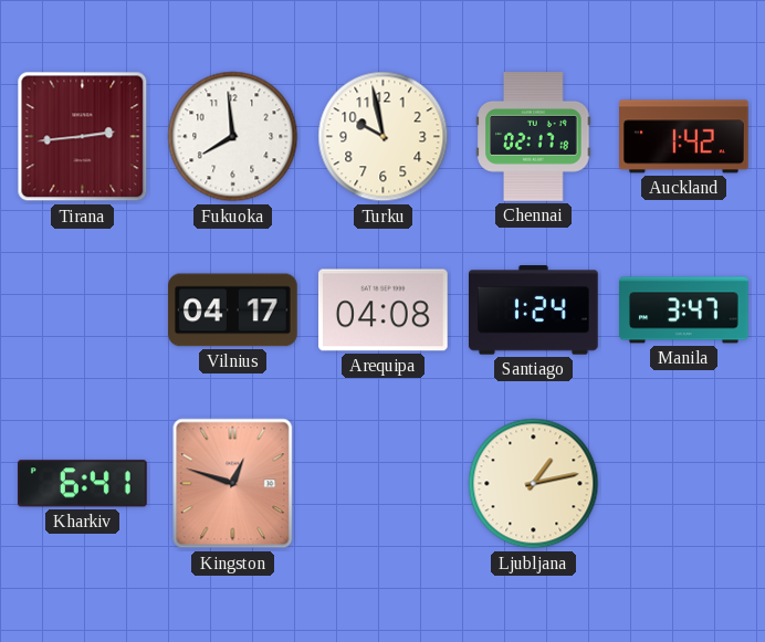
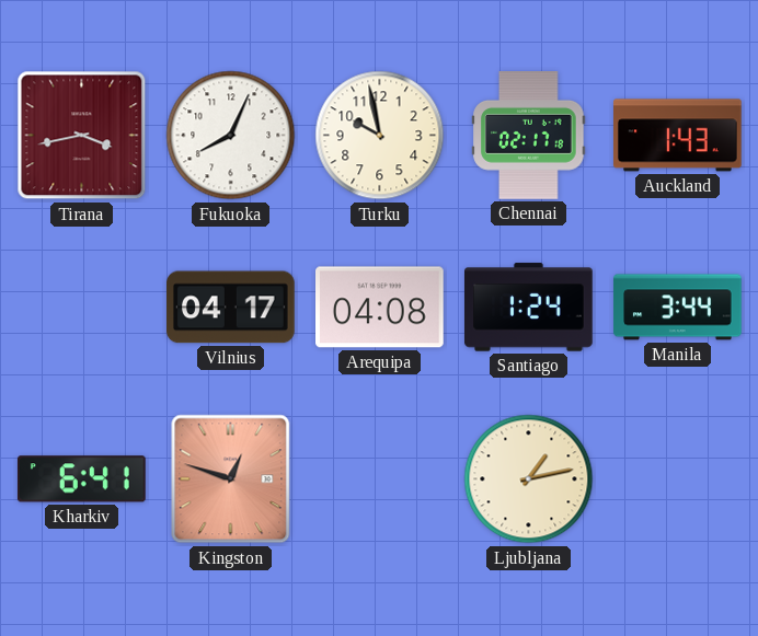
Tirana: 2:44 -> 3:43
Fukuoka: 7:59 -> 8:04
Auckland: 1:42 -> 1:43
Manila: 3:47 -> 3:44
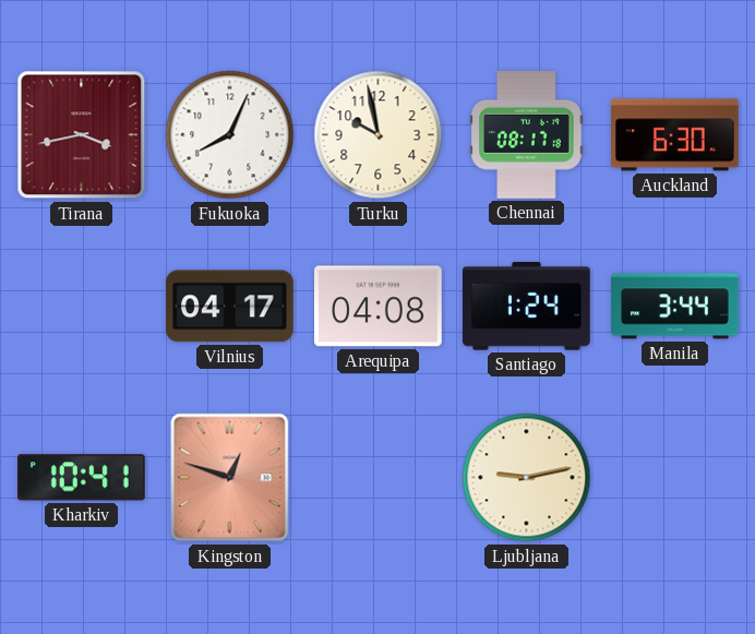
Chennai: 02:17 -> 08:17
Auckland: 1:43 -> 6:30
Kharkiv: 6:41 -> 10:41
Ljubljana: 1:13 -> 9:13
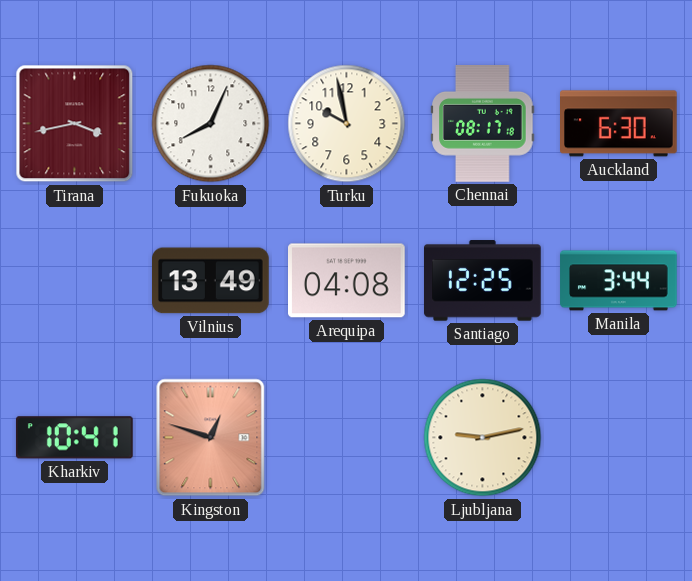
Vilnius: 04:17 -> 13:49
Santiago: 1:24 -> 12:25
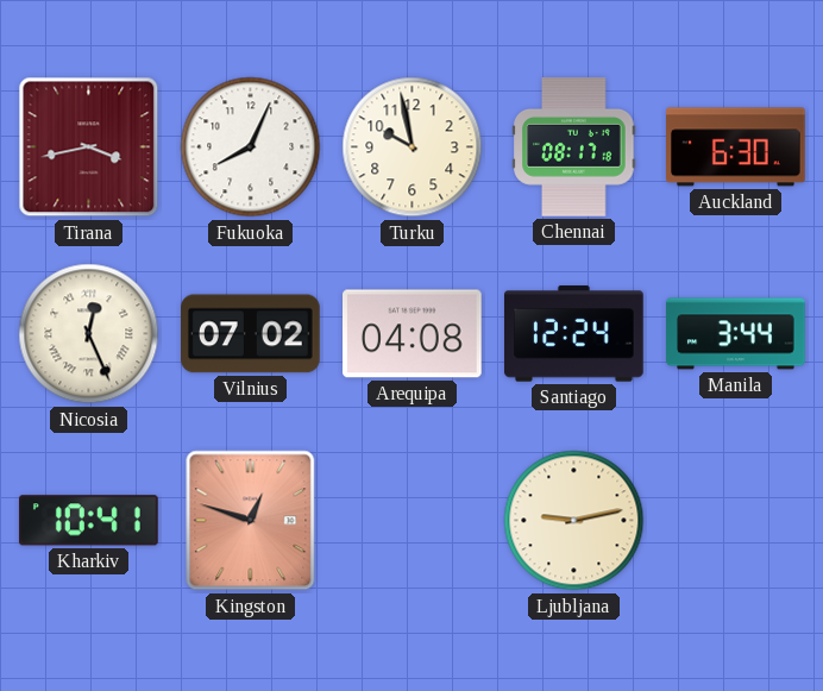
Nicosia: none -> 12:26
Vilnius: 13:49 -> 07:02
Santiago: 12:25 -> 12:24
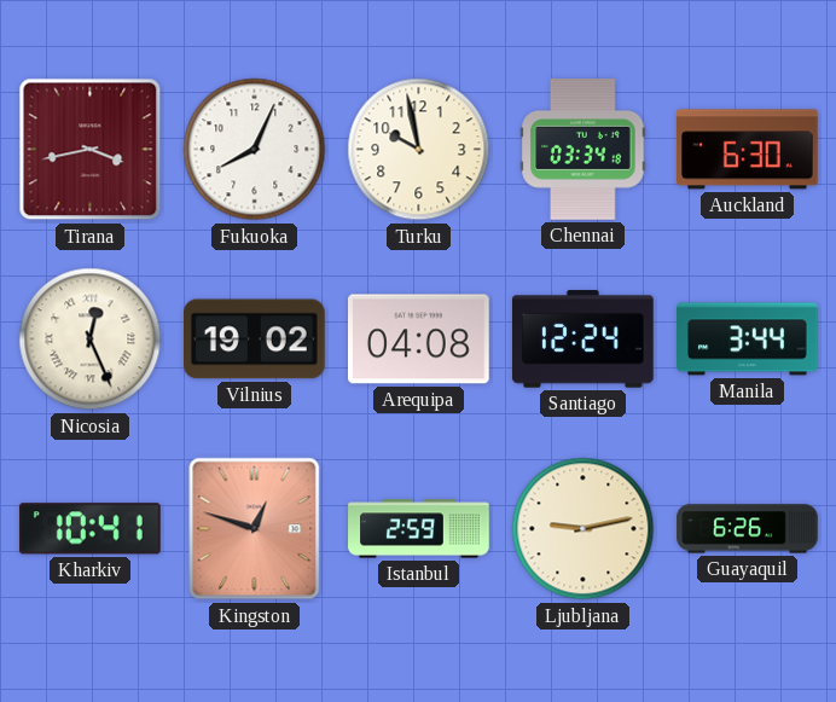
Chennai: 08:17 -> 03:34
Vilnius: 07:02 -> 19:02
Istanbul: none -> 2:59
Guayaquil: none -> 6:26
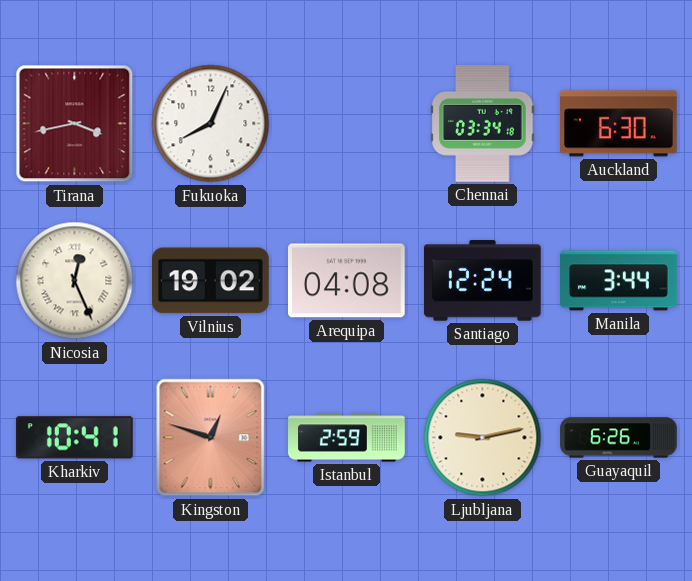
Turku: 9:58 -> none
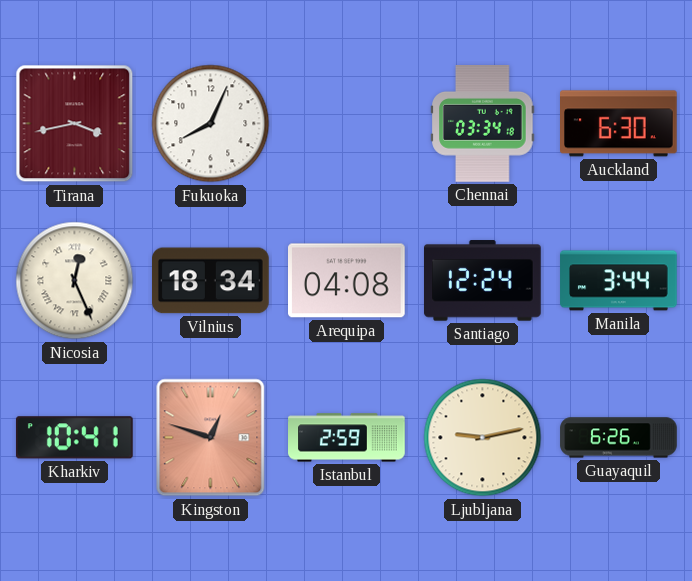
Vilnius: 19:02 -> 18:34
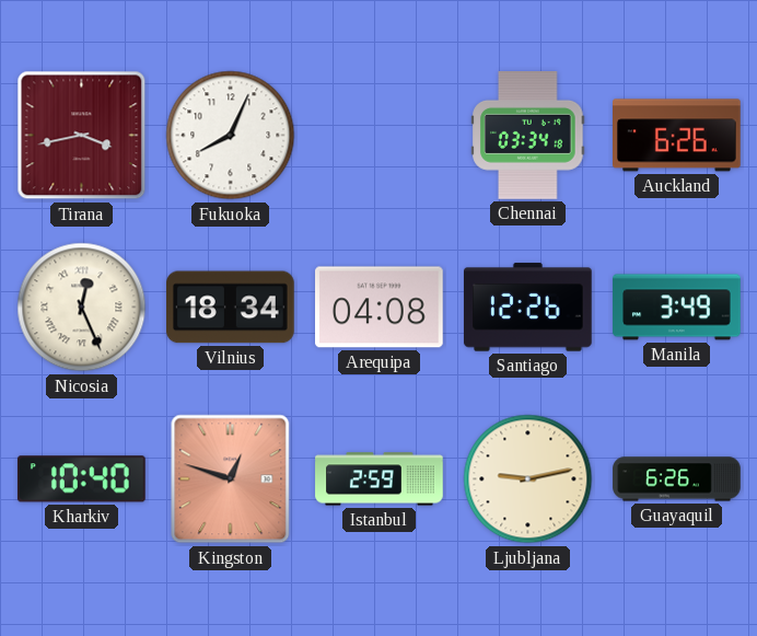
Auckland: 6:30 -> 6:26
Santiago: 12:24 -> 12:26
Manila: 3:44 -> 3:49
Kharkiv: 10:41 -> 10:40
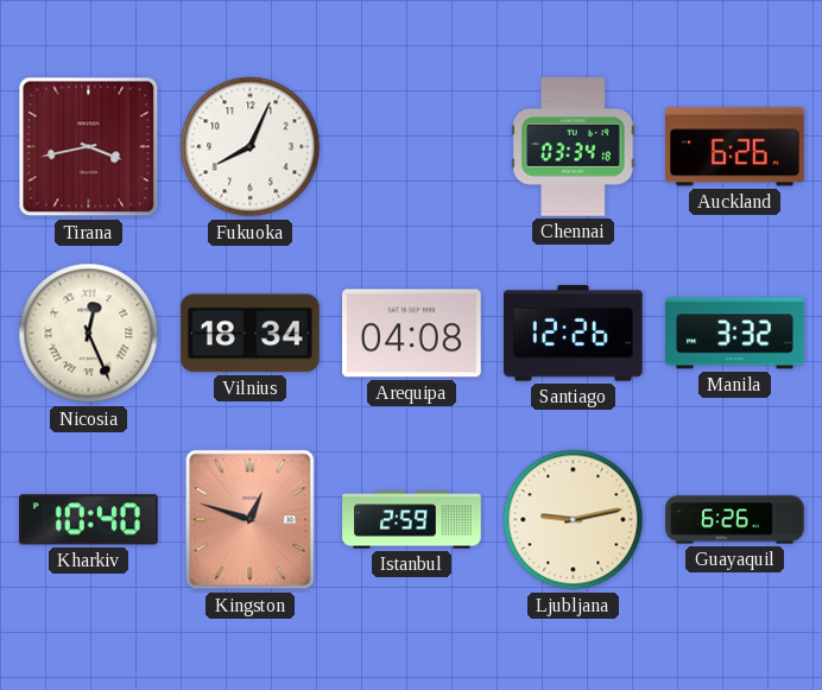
Manila: 3:49 -> 3:32
